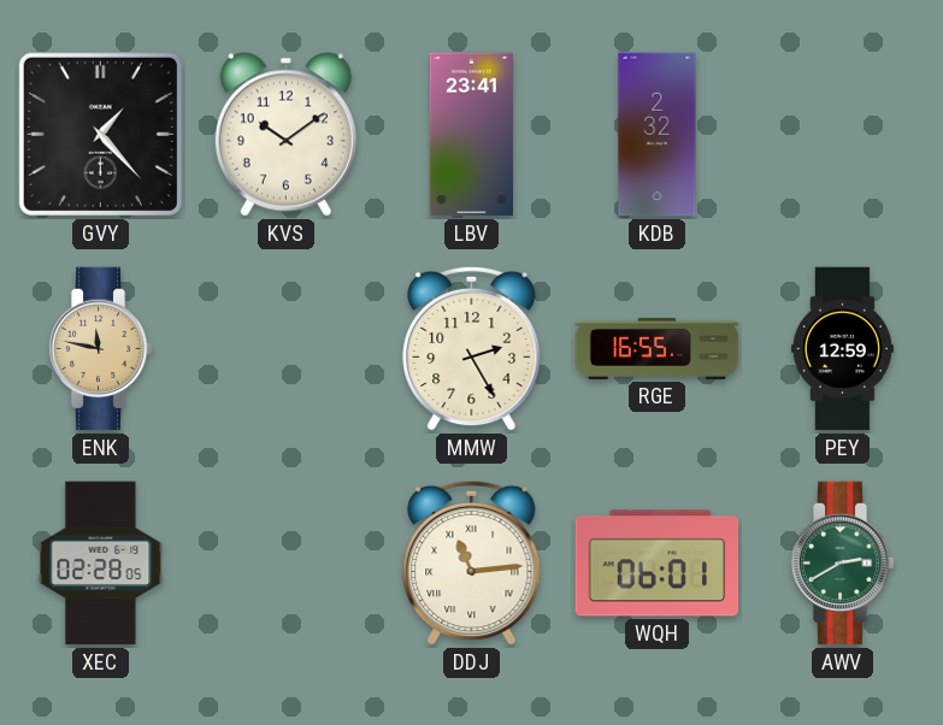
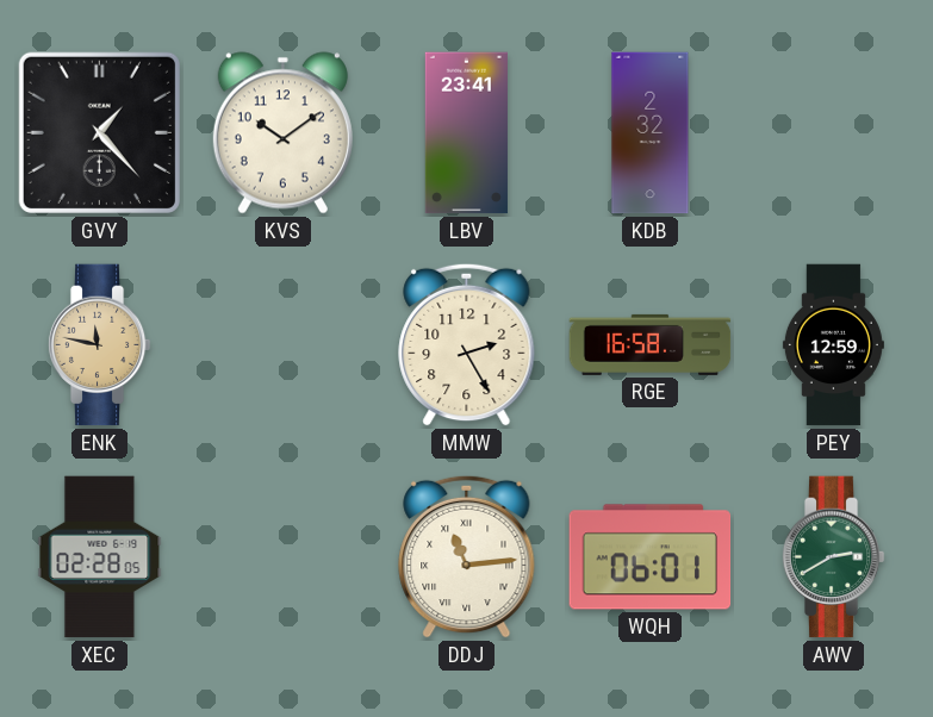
RGE: 16:55 -> 16:58
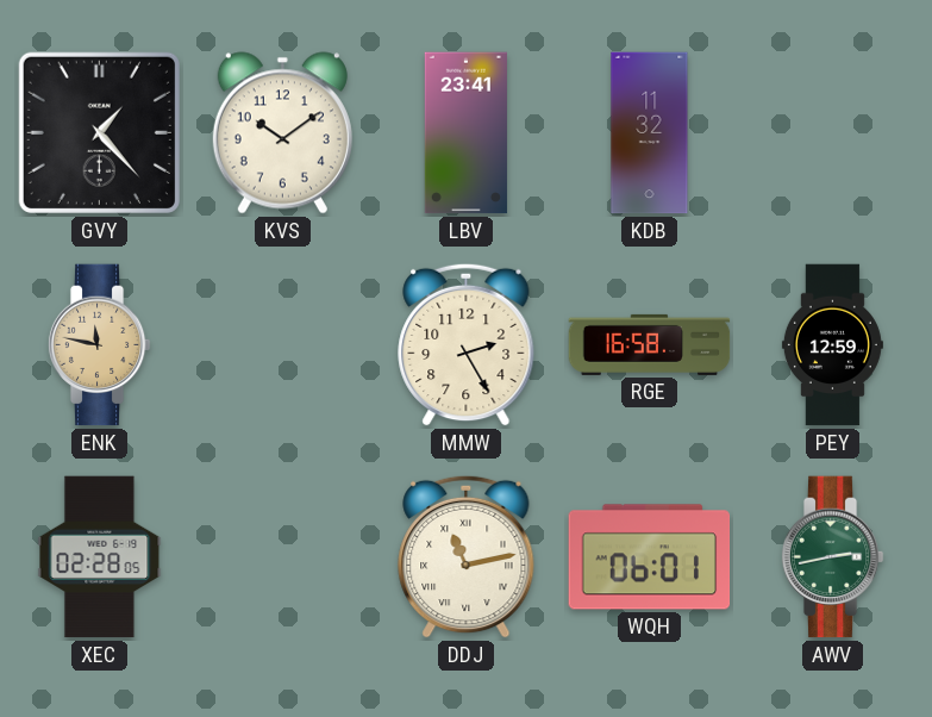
KDB: 2:32 -> 11:32
DDJ: 11:14 -> 11:13
AWV: 2:40 -> 2:43
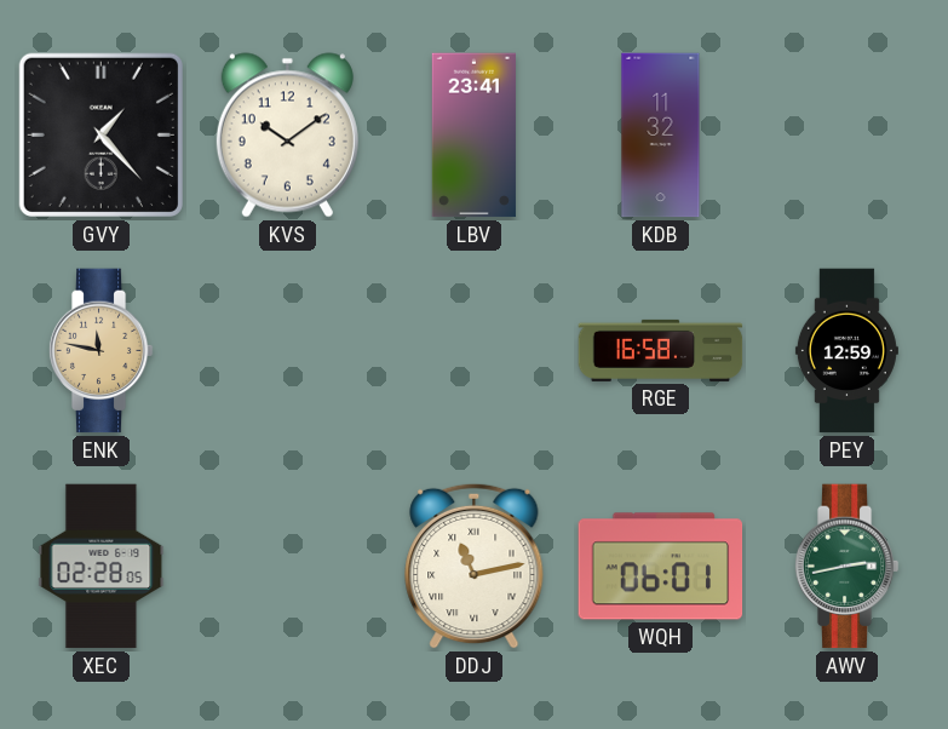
MMW: 2:25 -> none
